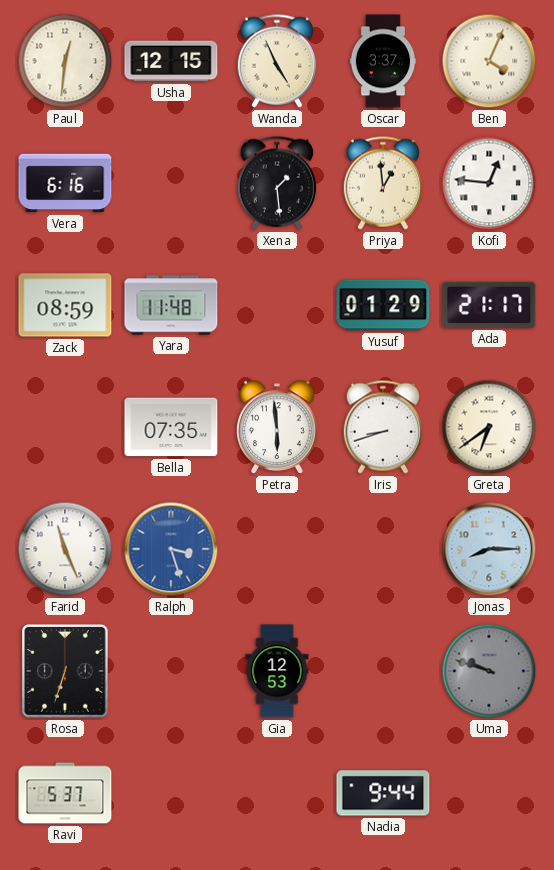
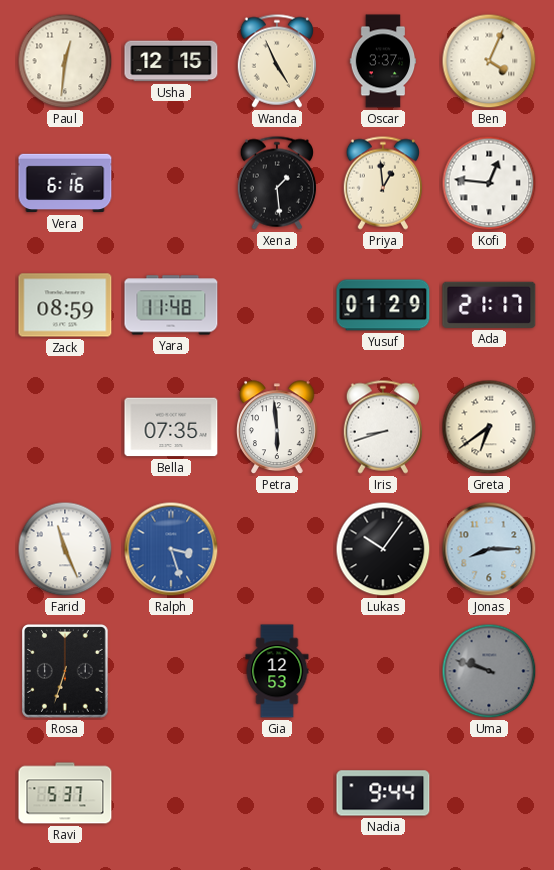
Lukas: none -> 10:06
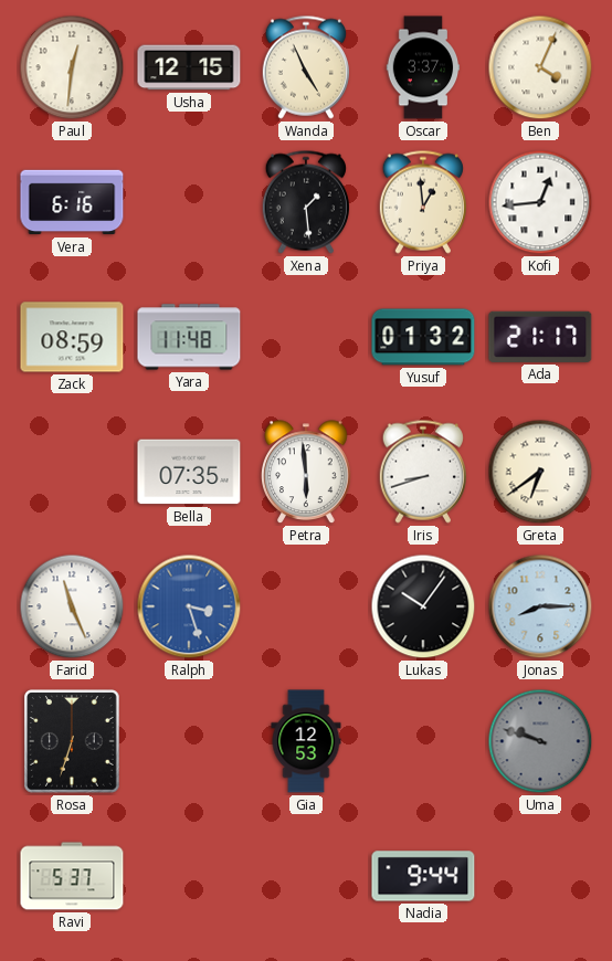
Kofi: 12:46 -> 12:44
Yusuf: 01:29 -> 01:32
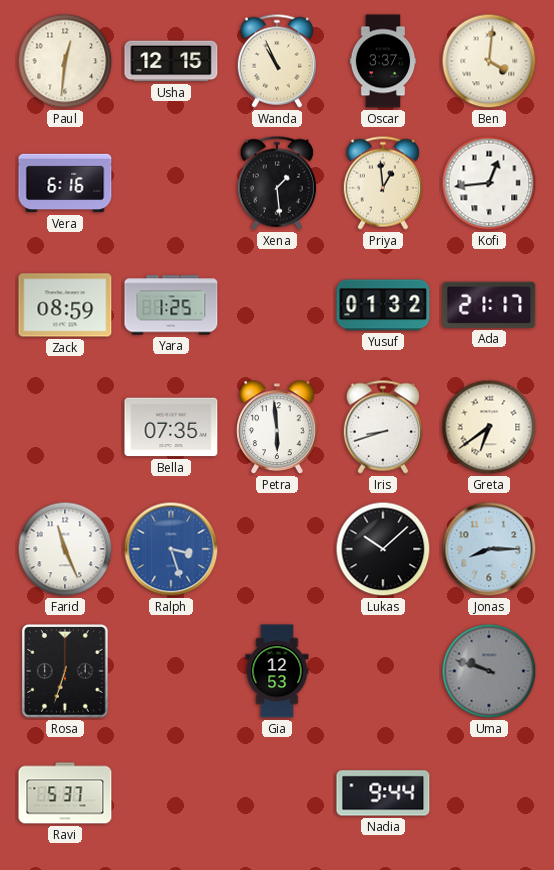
Wanda: 4:56 -> 10:56
Ben: 4:04 -> 4:01
Yara: 11:48 -> 1:25
Lukas: 10:06 -> 10:08
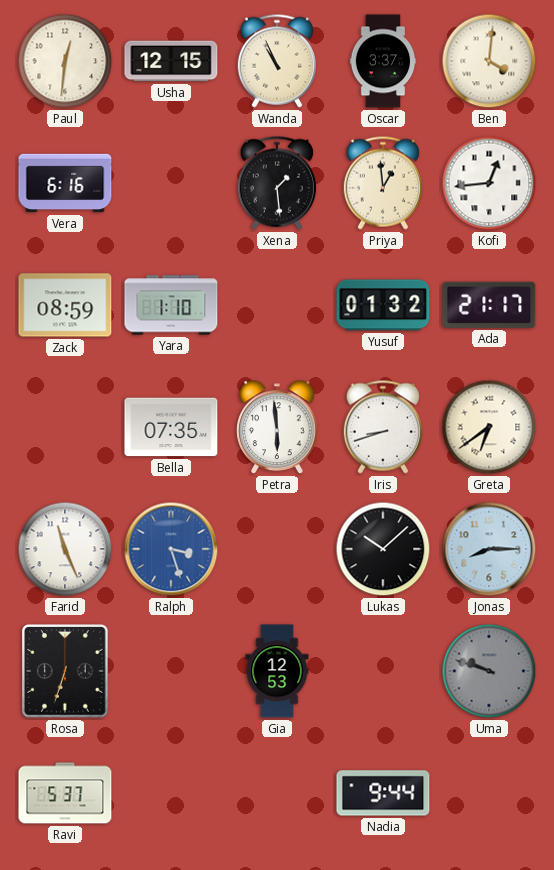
Yara: 1:25 -> 1:10
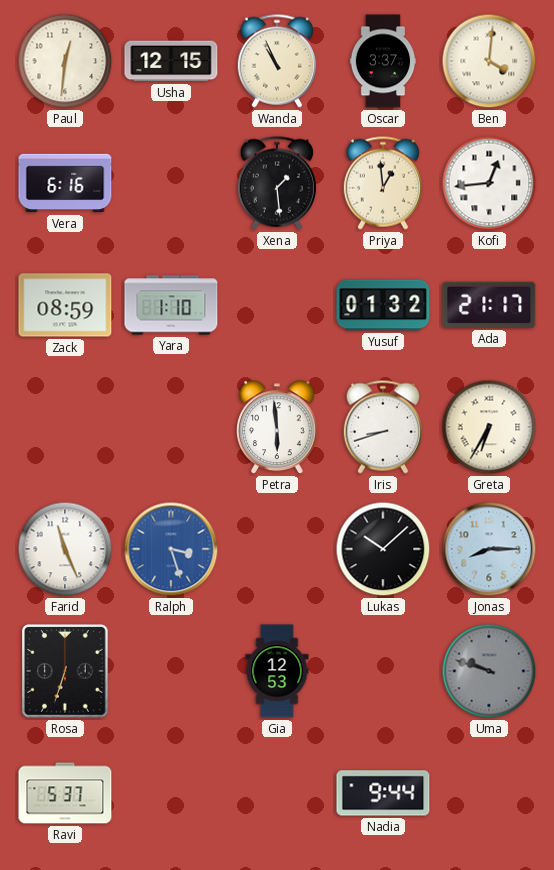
Bella: 07:35 -> none
Greta: 6:39 -> 6:35
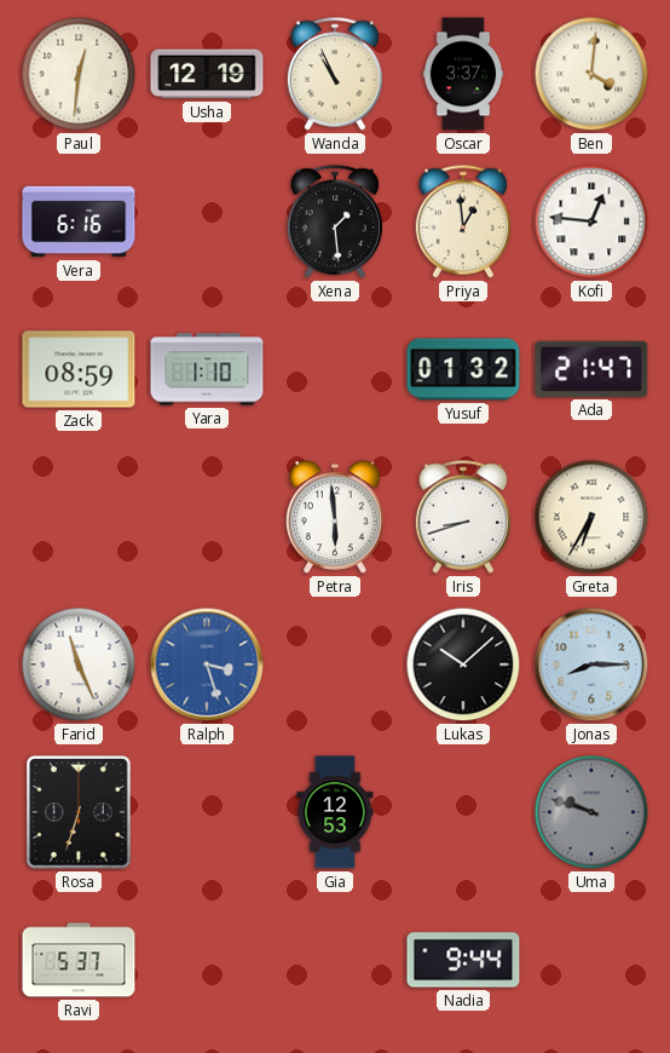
Usha: 12:15 -> 12:19
Kofi: 12:44 -> 12:46
Ada: 21:17 -> 21:47
